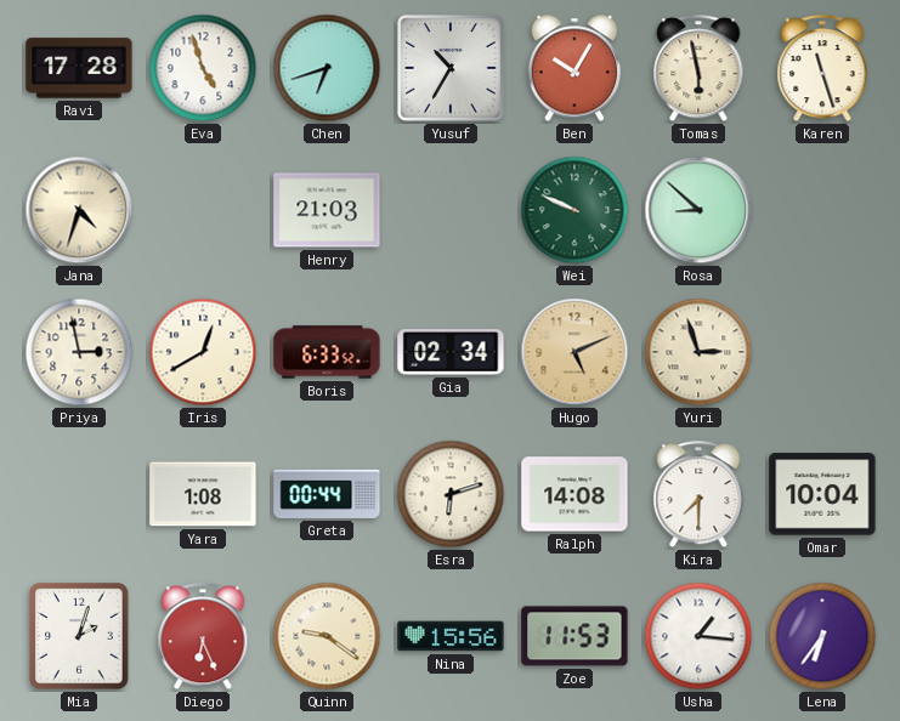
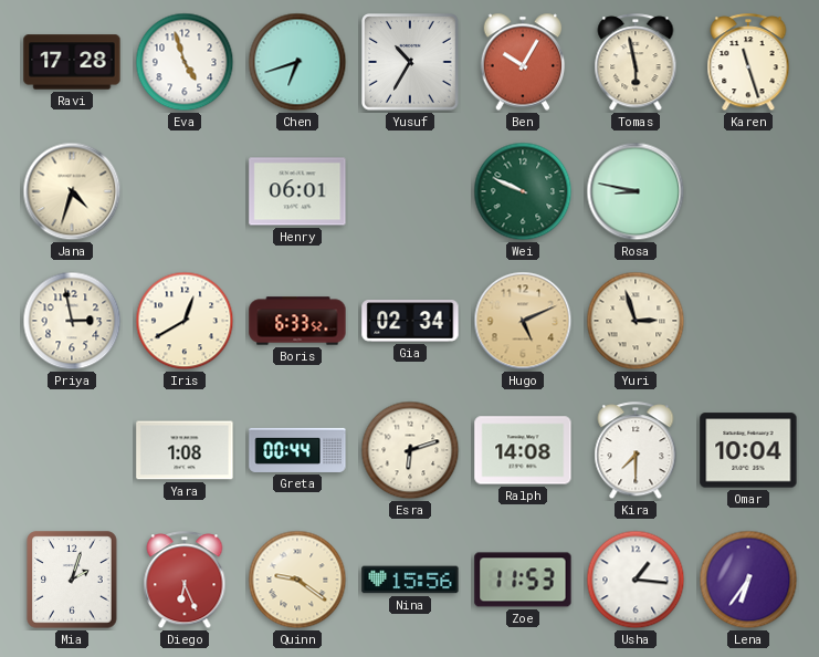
Henry: 21:03 -> 06:01
Rosa: 8:52 -> 8:47
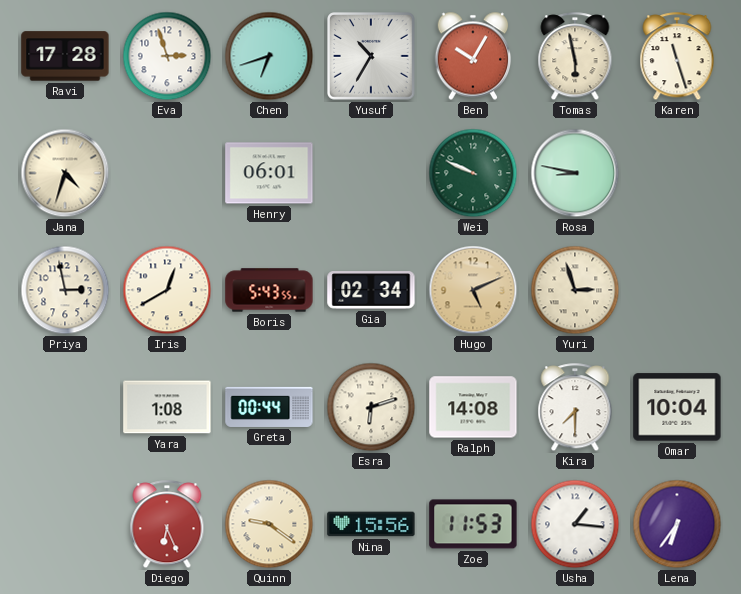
Eva: 4:57 -> 2:57
Boris: 6:33 -> 5:43
Mia: 2:03 -> none
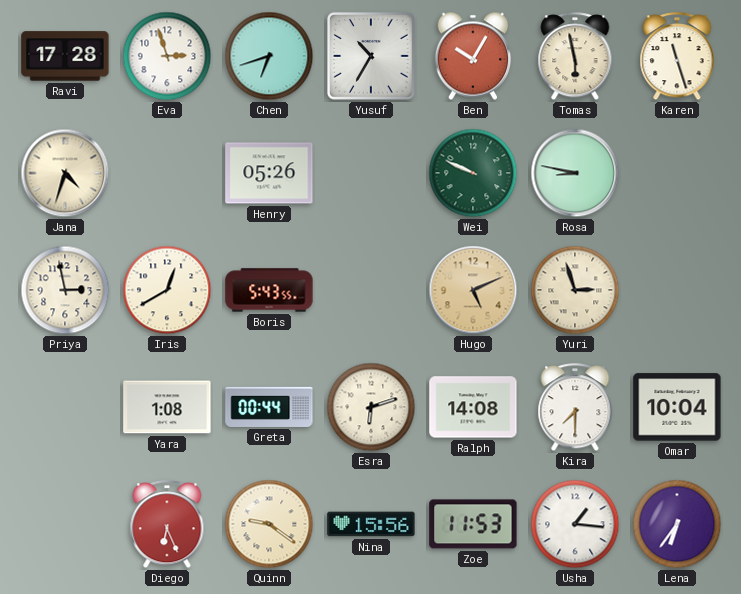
Henry: 06:01 -> 05:26
Gia: 02:34 -> none
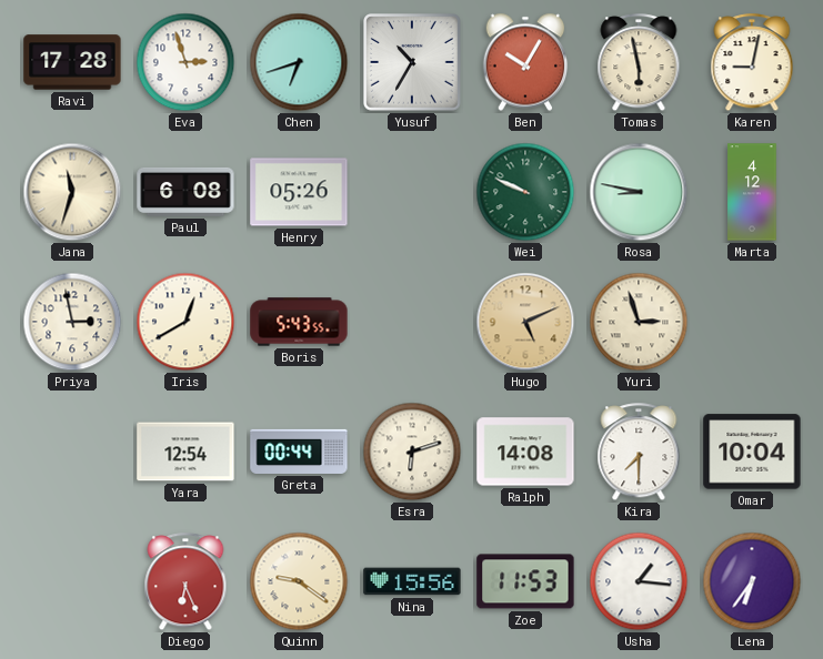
Karen: 11:27 -> 9:02
Jana: 4:33 -> 11:33
Paul: none -> 6:08
Marta: none -> 4:12
Yara: 1:08 -> 12:54
